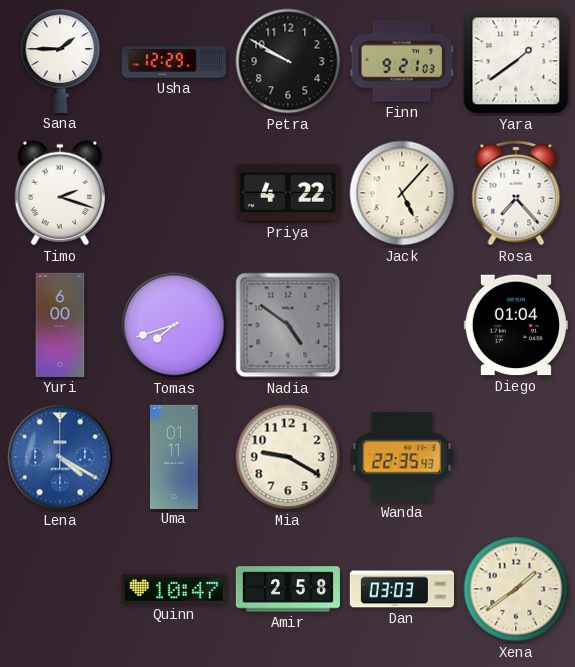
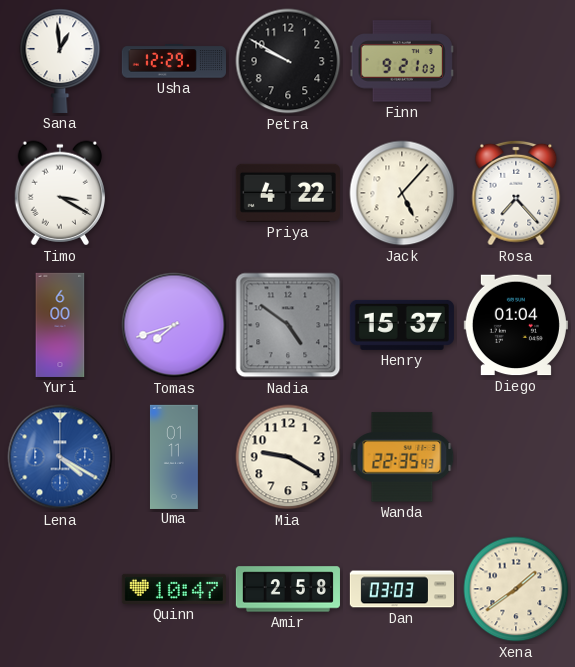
Sana: 1:45 -> 12:59
Yara: 1:39 -> none
Timo: 2:18 -> 3:20
Henry: none -> 15:37
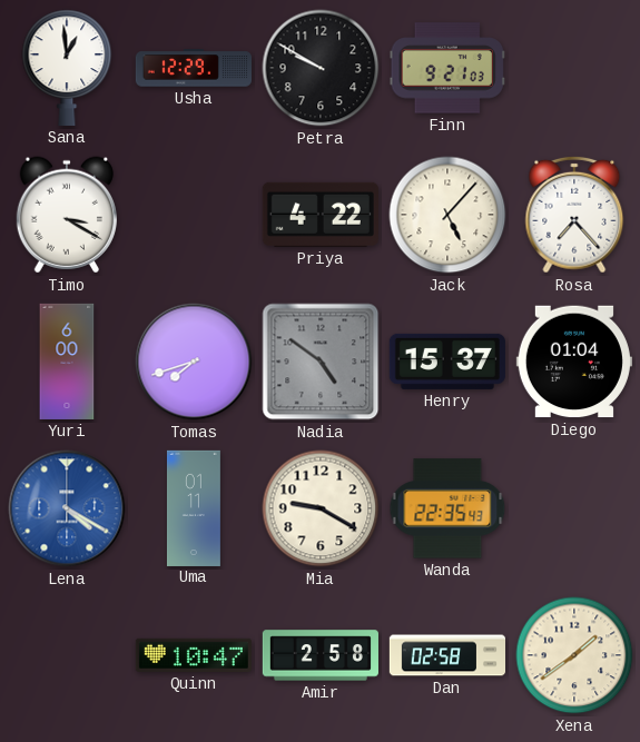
Dan: 03:03 -> 02:58
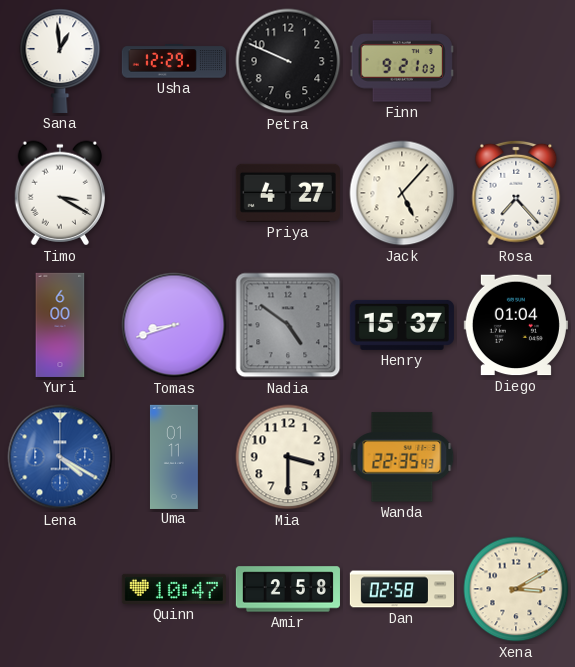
Petra: 9:50 -> 9:49
Priya: 4:22 -> 4:27
Tomas: 7:42 -> 8:42
Mia: 9:20 -> 3:30
Xena: 1:39 -> 3:10
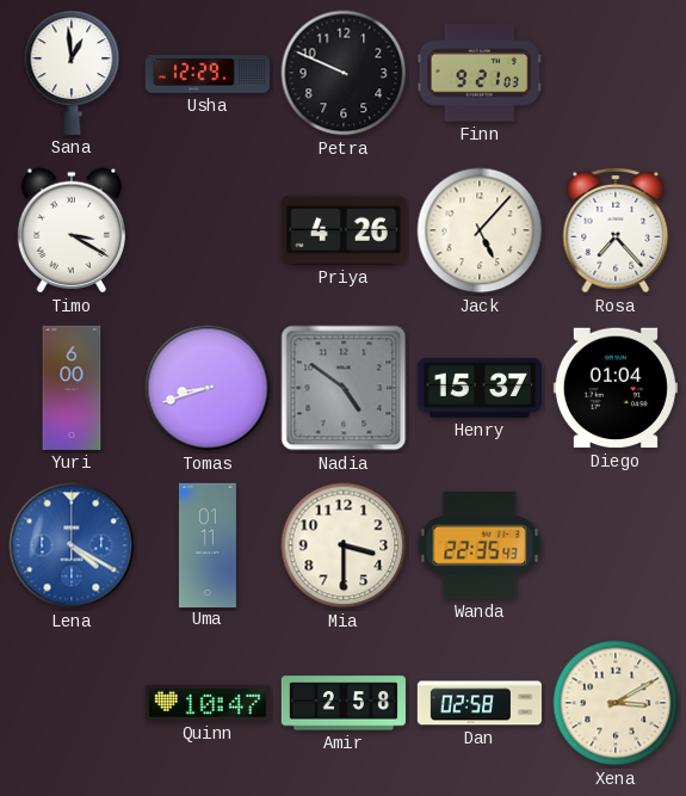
Priya: 4:27 -> 4:26
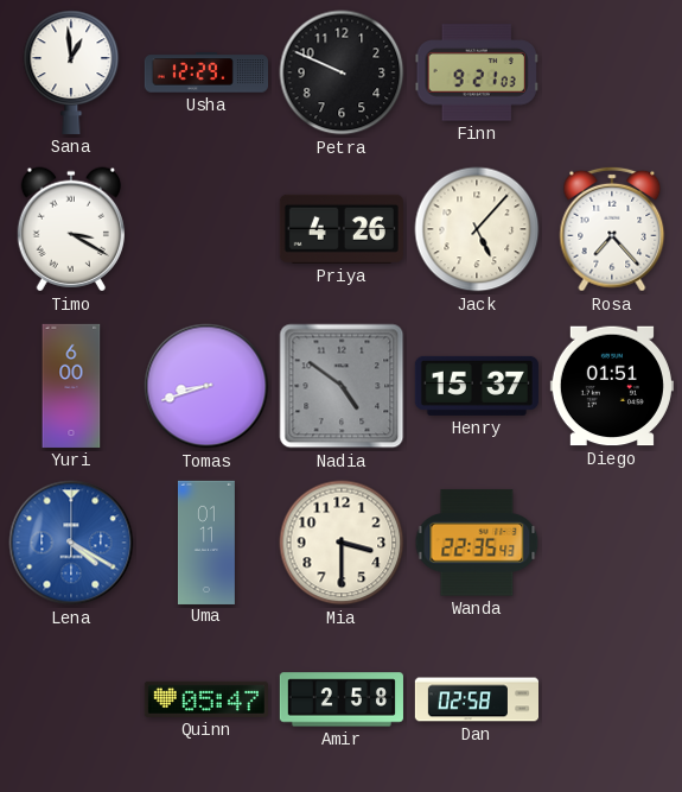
Diego: 01:04 -> 01:51
Quinn: 10:47 -> 05:47
Xena: 3:10 -> none
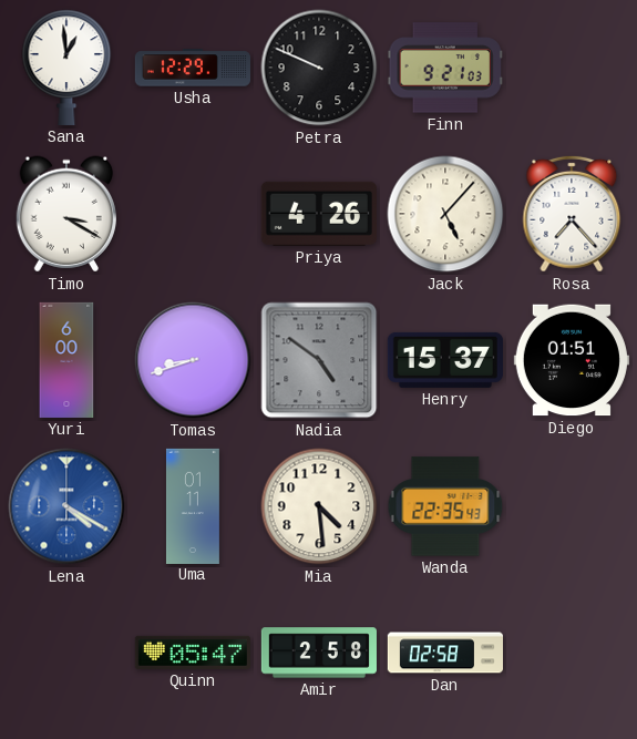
Mia: 3:30 -> 4:29
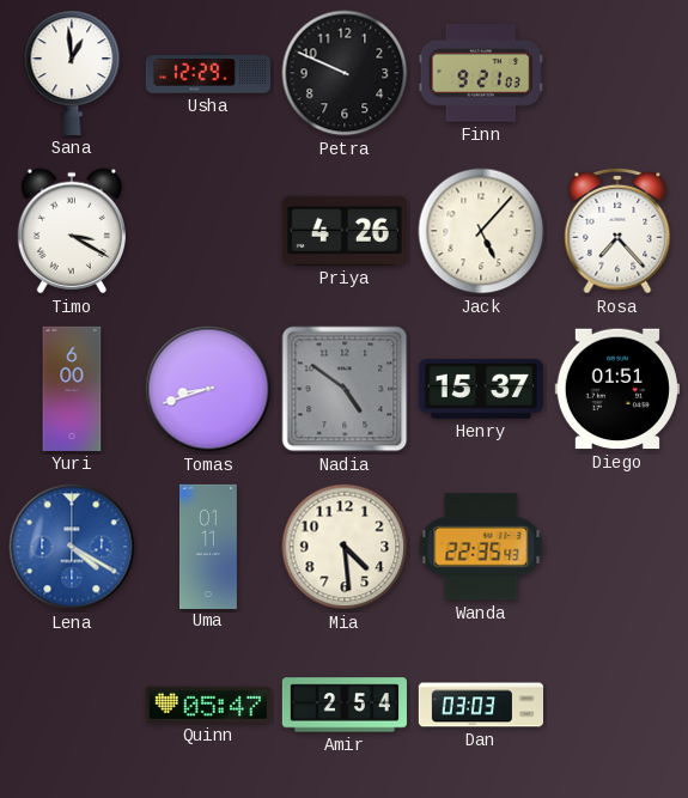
Amir: 2:58 -> 2:54
Dan: 02:58 -> 03:03
